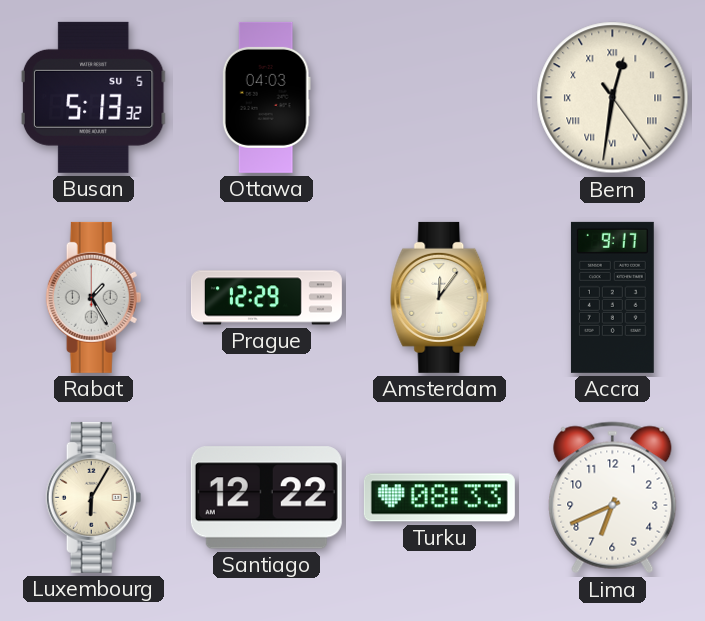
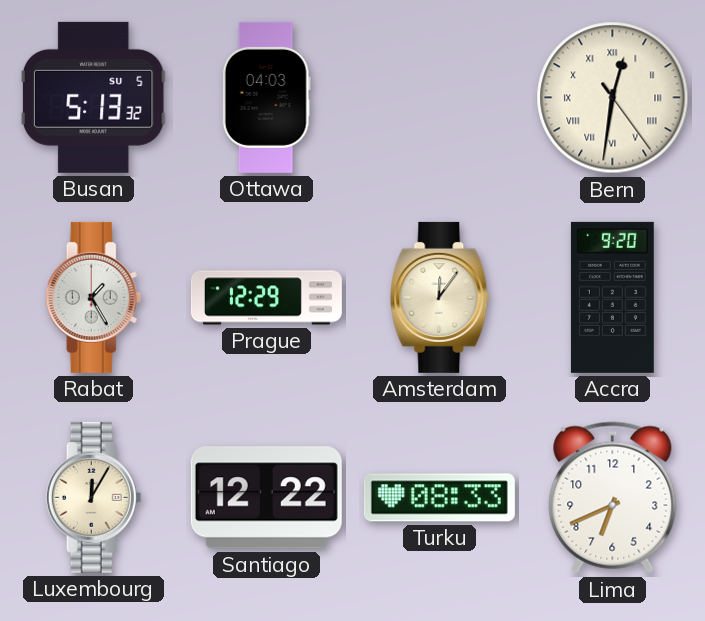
Accra: 9:17 -> 9:20
Luxembourg: 6:05 -> 12:05
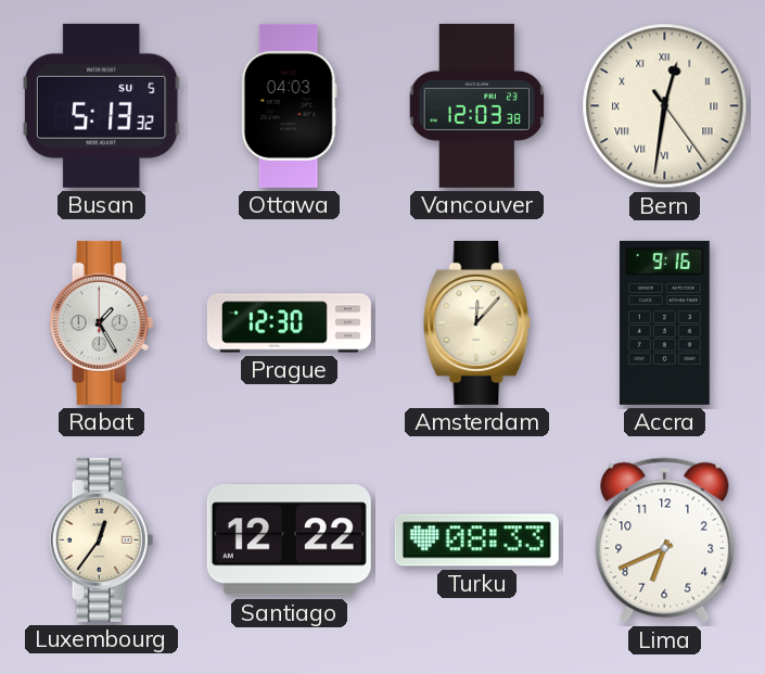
Vancouver: none -> 12:03
Prague: 12:29 -> 12:30
Amsterdam: 12:06 -> 12:07
Accra: 9:20 -> 9:16
Luxembourg: 12:05 -> 12:36
